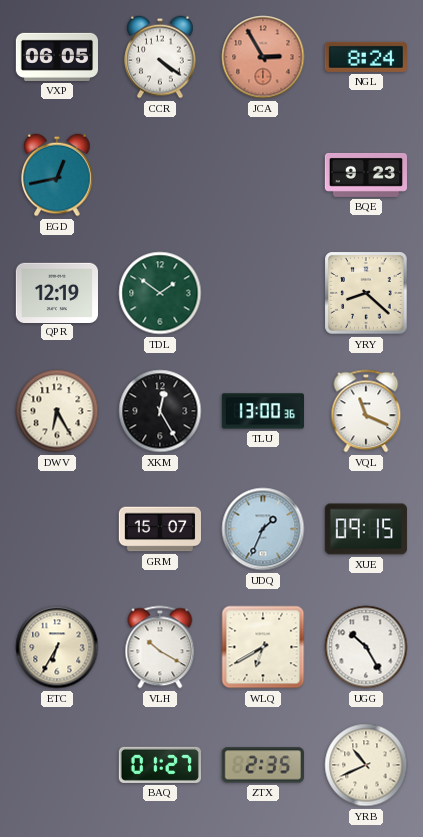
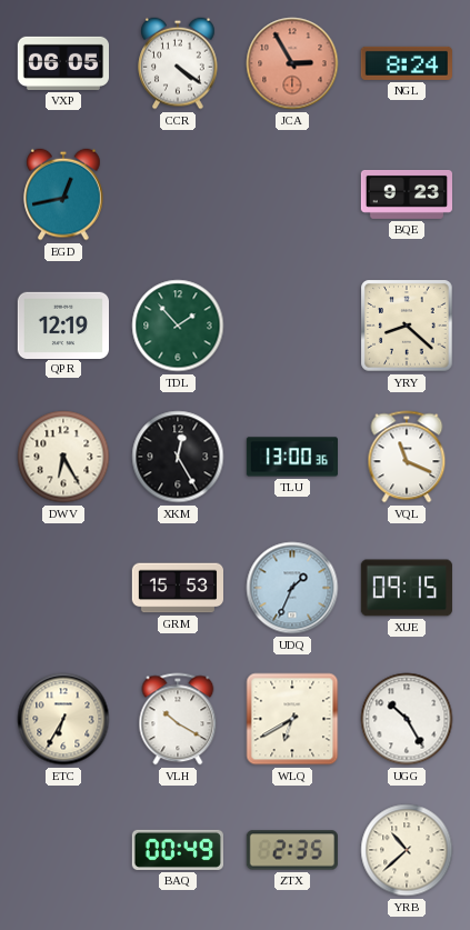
TDL: 1:51 -> 1:53
GRM: 15:07 -> 15:53
BAQ: 01:27 -> 00:49
YRB: 10:41 -> 10:38
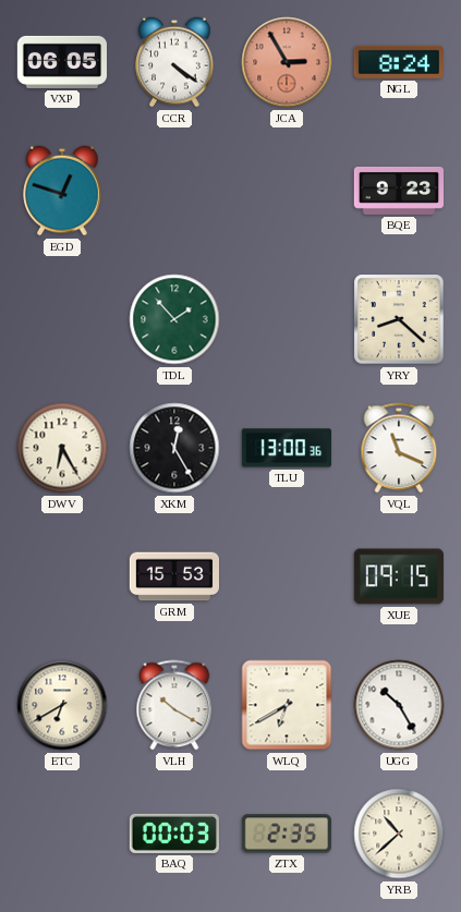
EGD: 12:43 -> 12:48
QPR: 12:19 -> none
UDQ: 1:34 -> none
ETC: 6:35 -> 6:40
BAQ: 00:49 -> 00:03
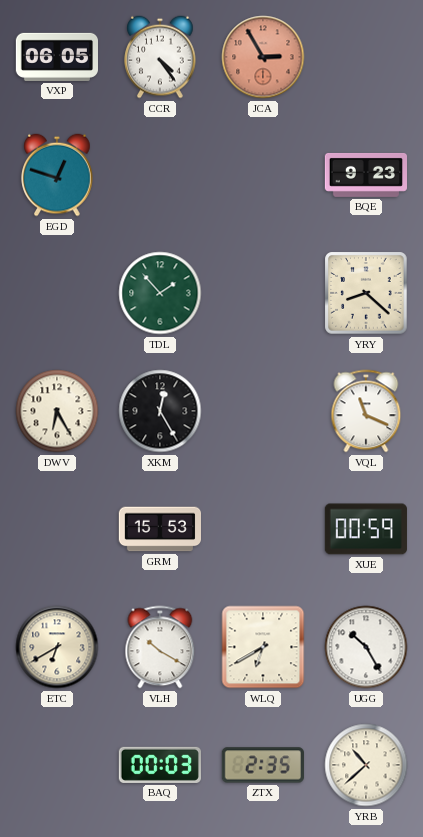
CCR: 4:21 -> 4:24
NGL: 8:24 -> none
TLU: 13:00 -> none
XUE: 09:15 -> 00:59
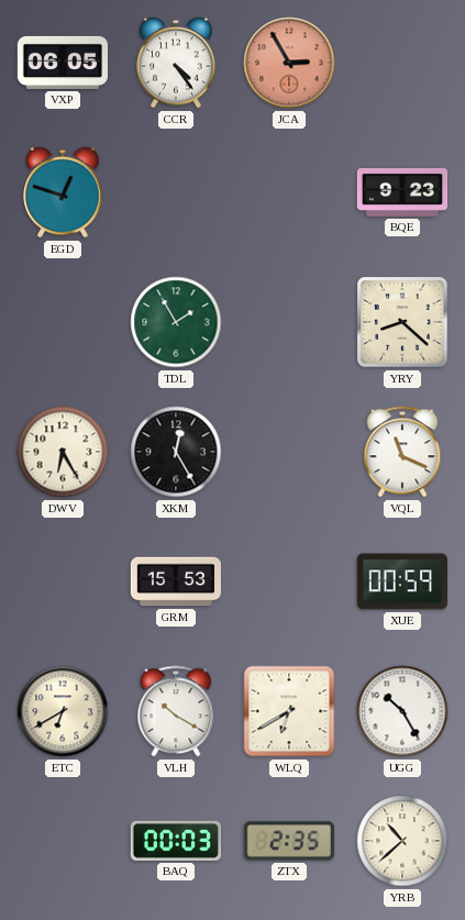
TDL: 1:53 -> 1:55
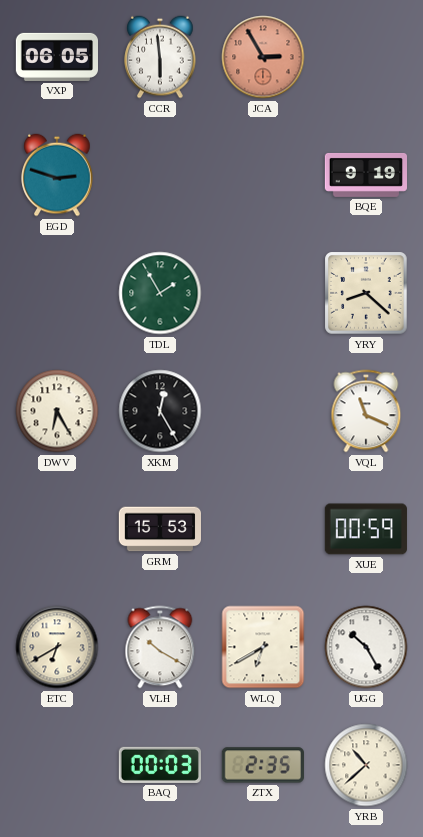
CCR: 4:24 -> 5:59
EGD: 12:48 -> 2:48
BQE: 9:23 -> 9:19
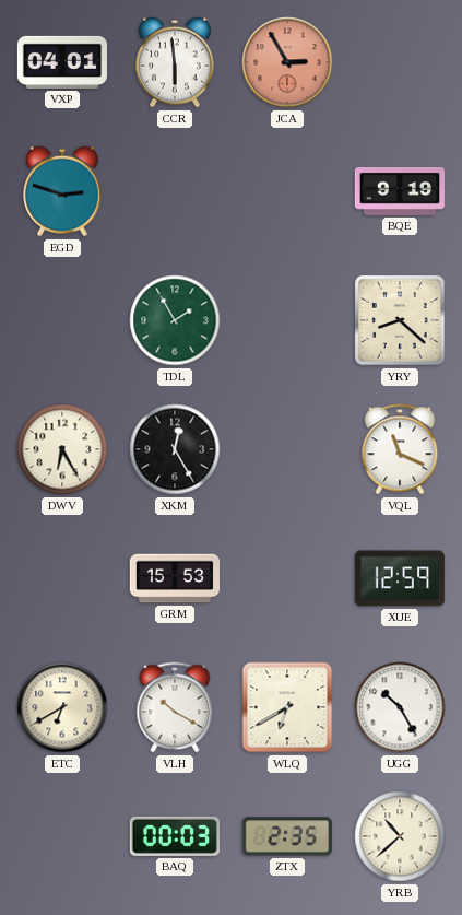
VXP: 06:05 -> 04:01
XUE: 00:59 -> 12:59
